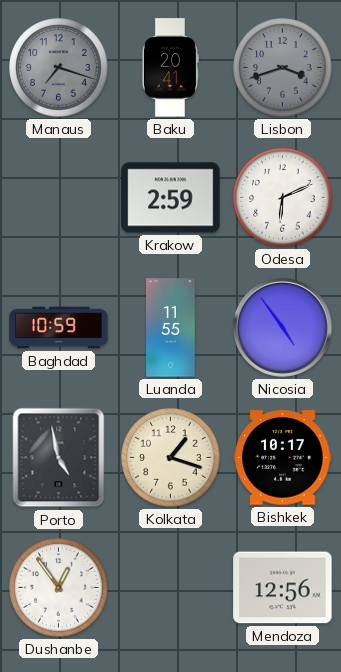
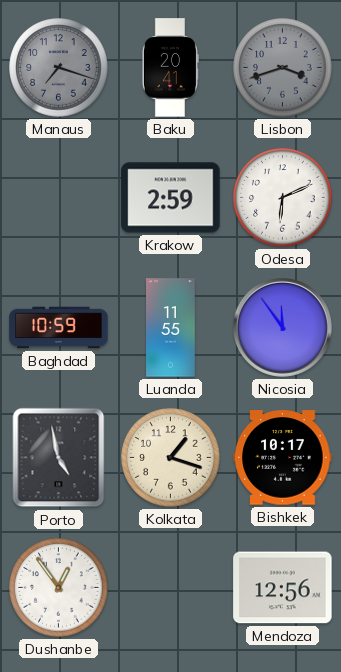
Nicosia: 4:54 -> 11:54
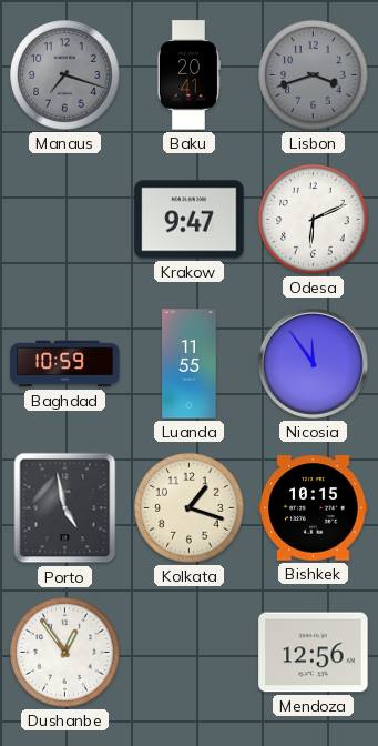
Krakow: 2:59 -> 9:47
Bishkek: 10:17 -> 10:15
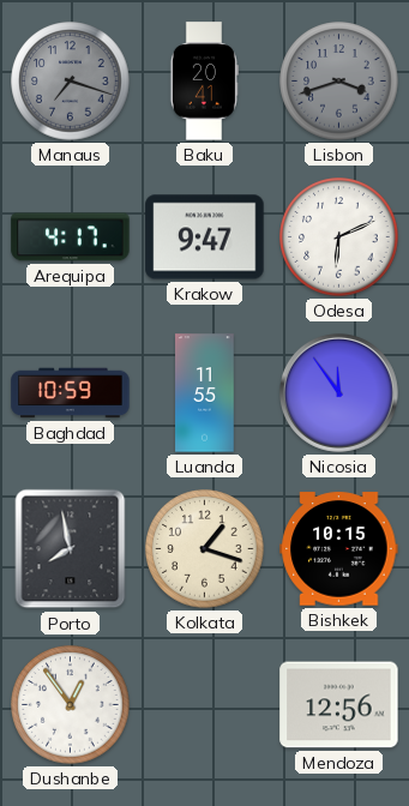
Arequipa: none -> 4:17
Porto: 4:58 -> 7:58
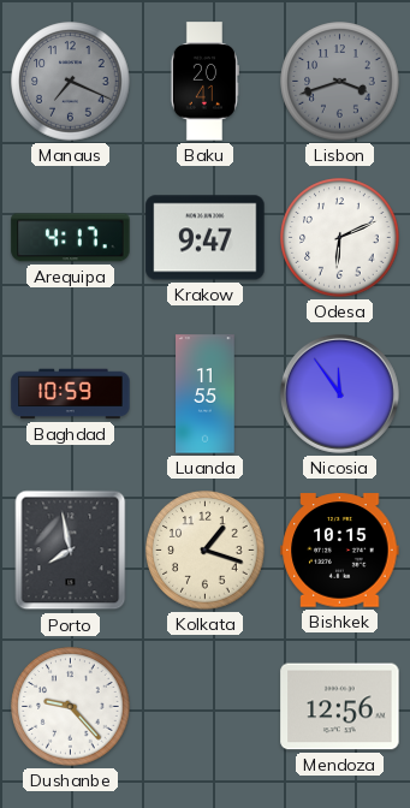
Manaus: 7:18 -> 7:19
Dushanbe: 12:54 -> 9:23
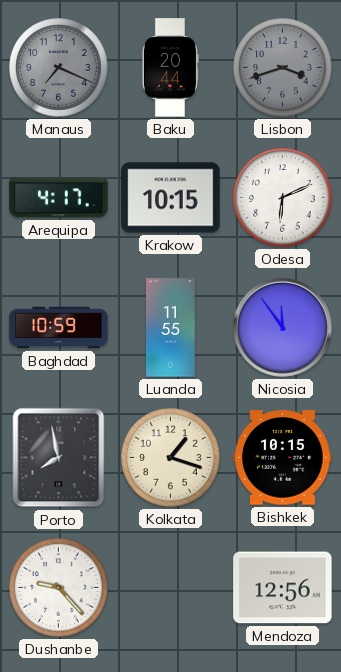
Baku: 20:41 -> 20:44
Krakow: 9:47 -> 10:15
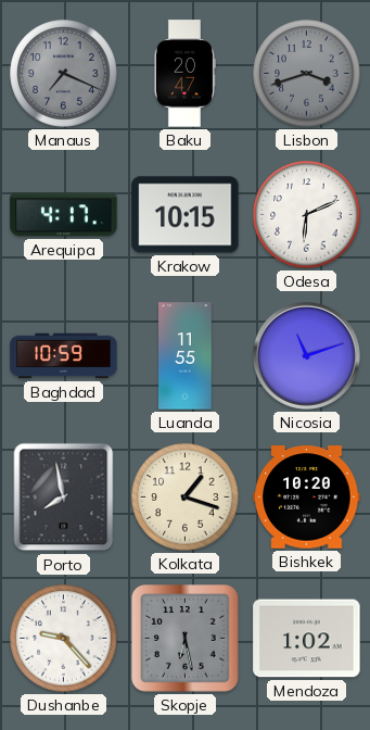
Baku: 20:44 -> 20:47
Nicosia: 11:54 -> 11:12
Bishkek: 10:15 -> 10:20
Skopje: none -> 6:28
Mendoza: 12:56 -> 1:02
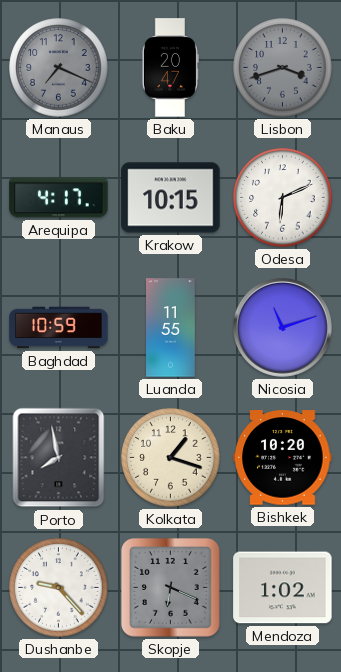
Skopje: 6:28 -> 6:19
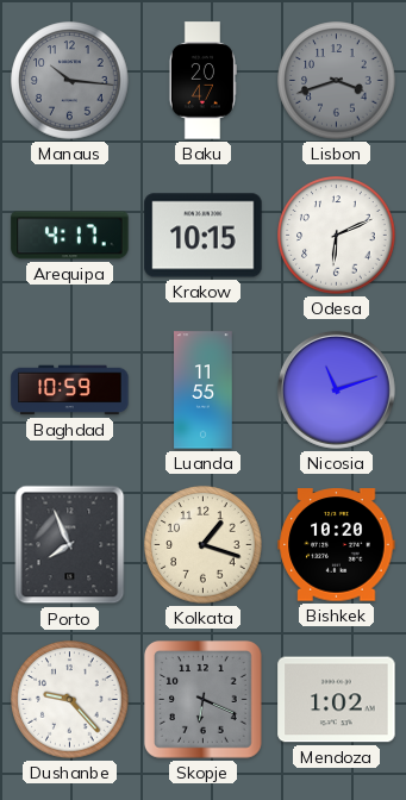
Manaus: 7:19 -> 10:16
Porto: 7:58 -> 7:56
